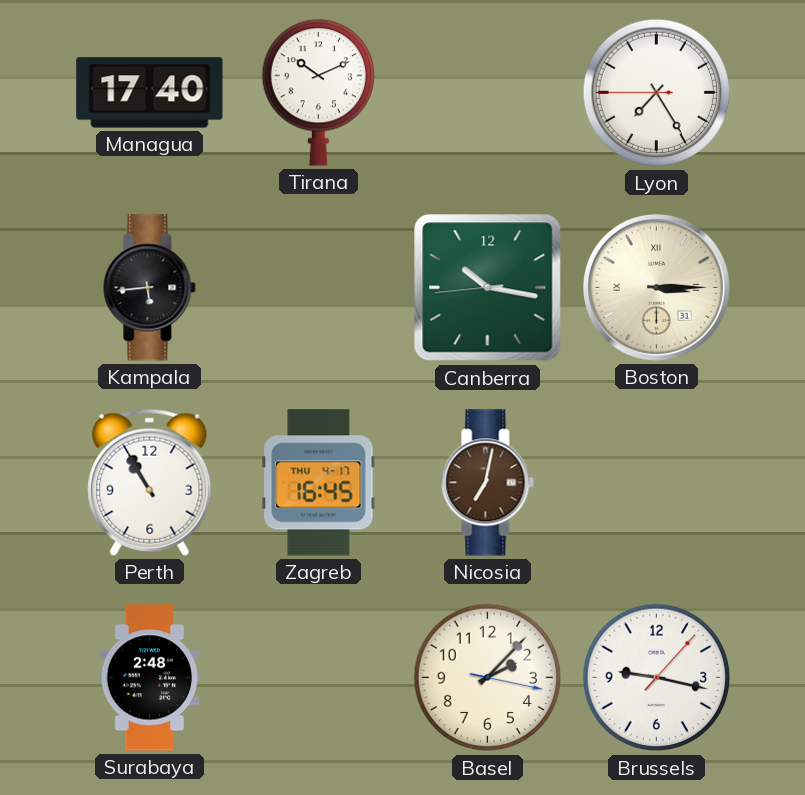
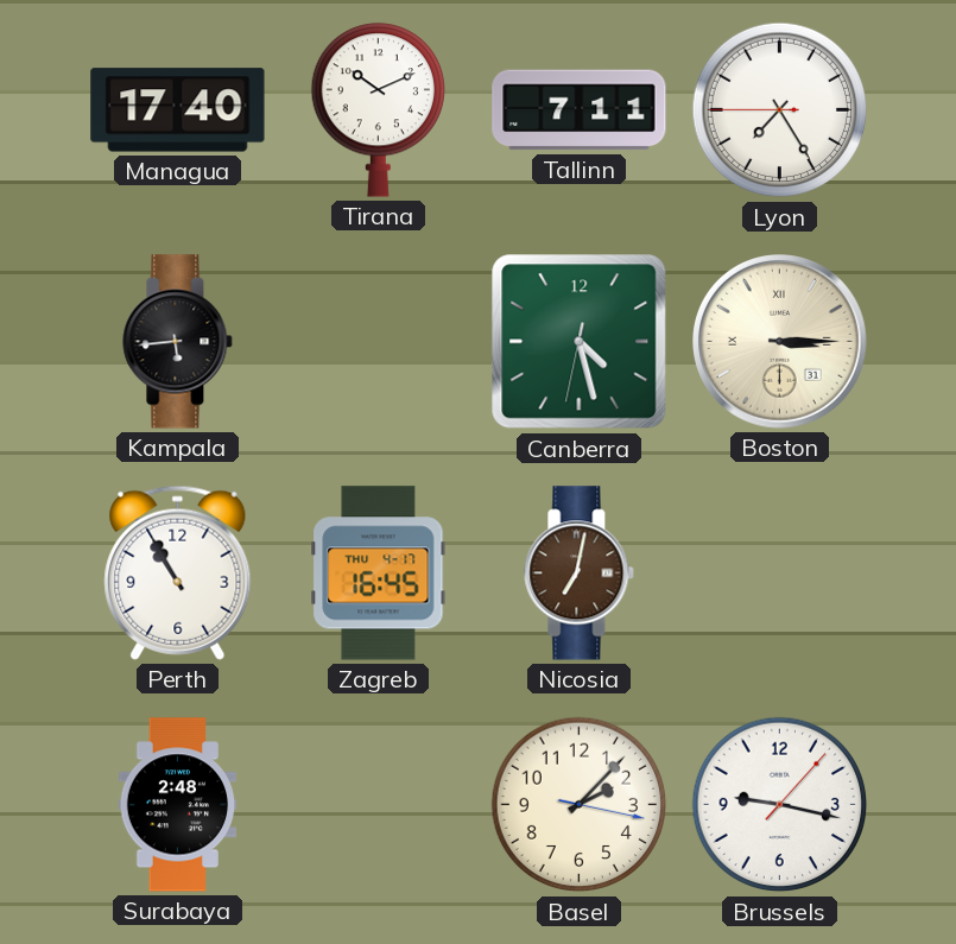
Tallinn: none -> 7:11
Canberra: 10:16 -> 4:27
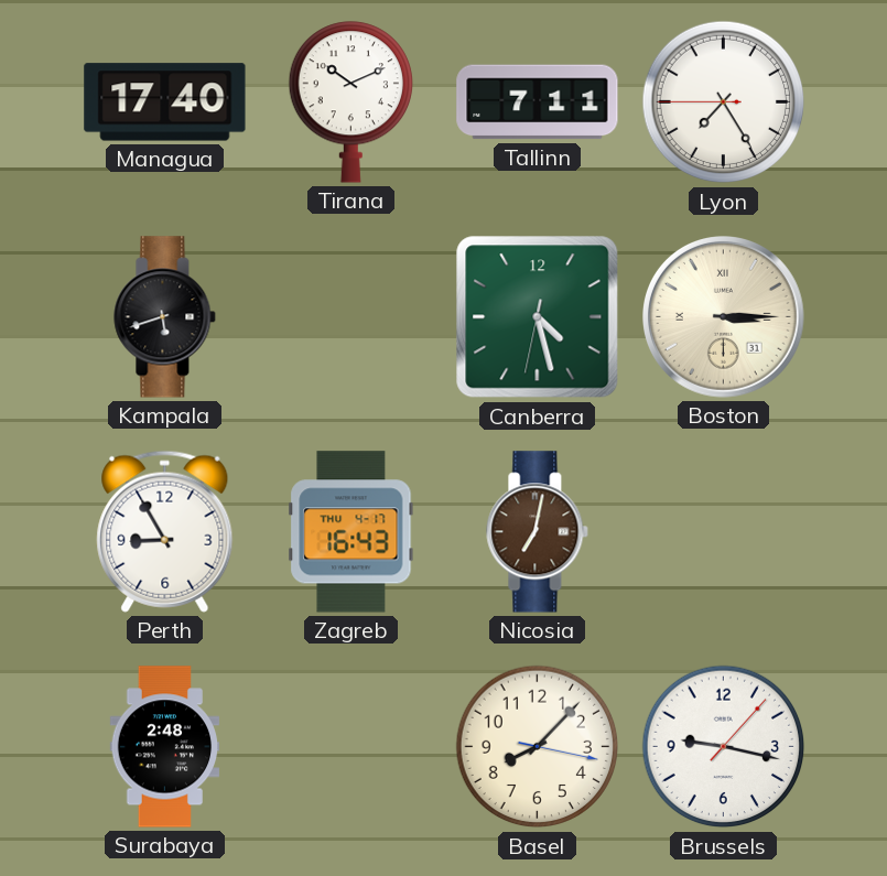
Kampala: 5:44 -> 5:42
Perth: 10:55 -> 8:55
Zagreb: 16:45 -> 16:43
Basel: 2:07 -> 8:07
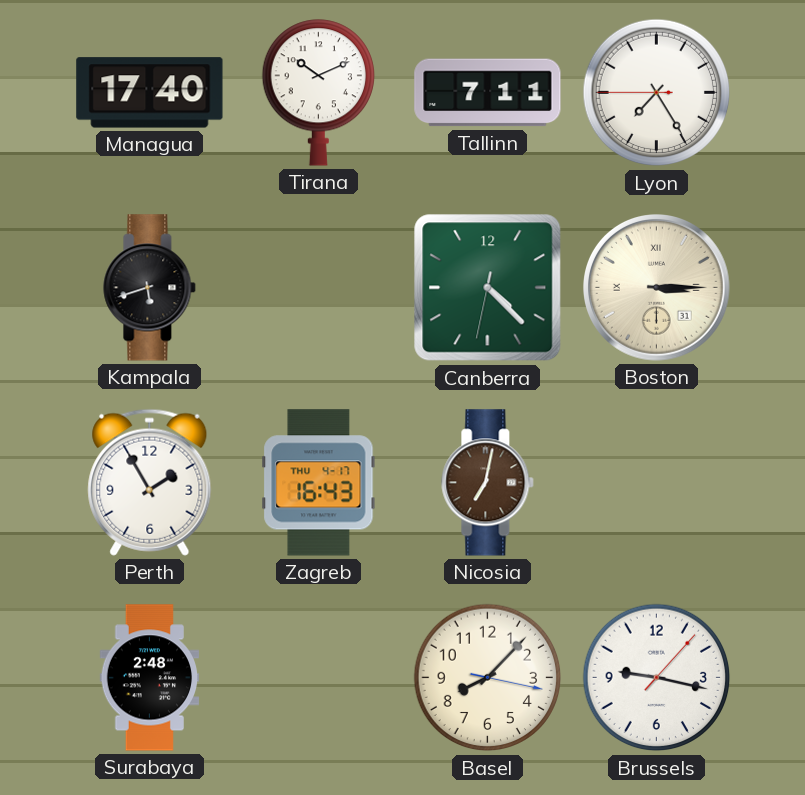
Canberra: 4:27 -> 4:22
Perth: 8:55 -> 1:55
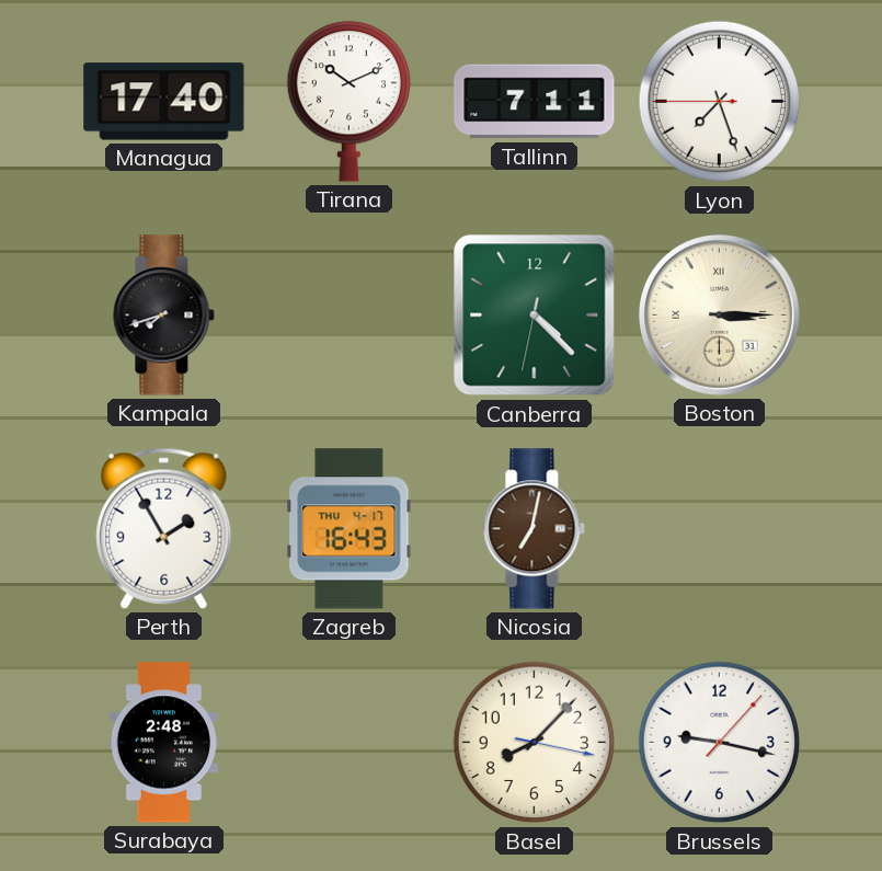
Lyon: 7:24 -> 7:26
Kampala: 5:42 -> 7:42
